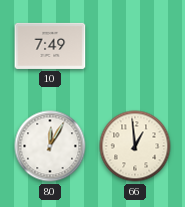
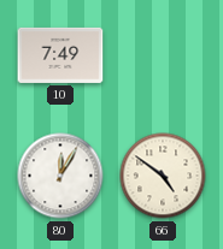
66: 12:59 -> 4:51
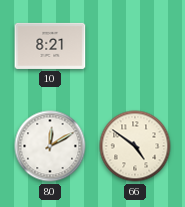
10: 7:49 -> 8:21
80: 12:05 -> 12:10
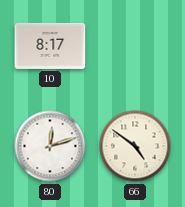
10: 8:21 -> 8:17
80: 12:10 -> 12:12
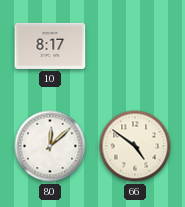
80: 12:12 -> 12:08
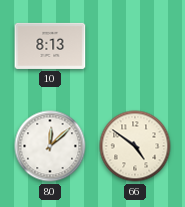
10: 8:17 -> 8:13
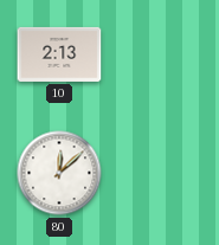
10: 8:13 -> 2:13
66: 4:51 -> none
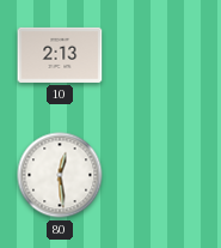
80: 12:08 -> 12:29
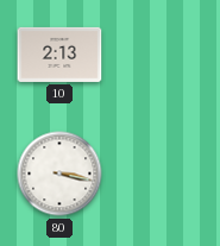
80: 12:29 -> 3:17
